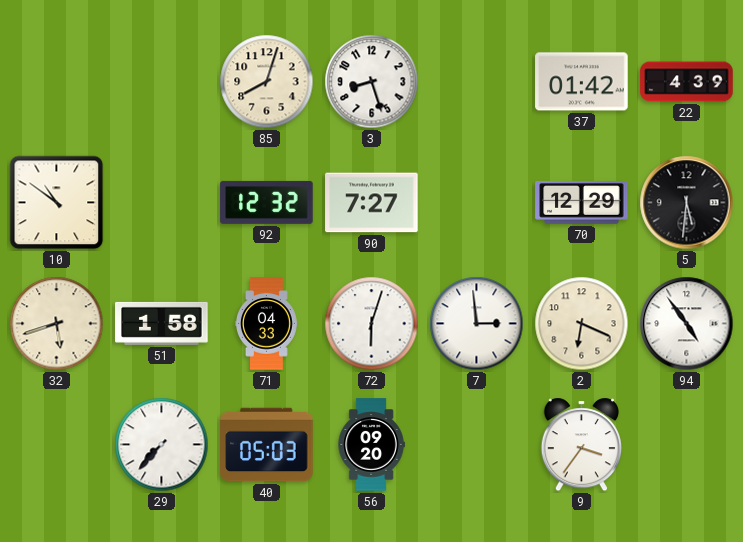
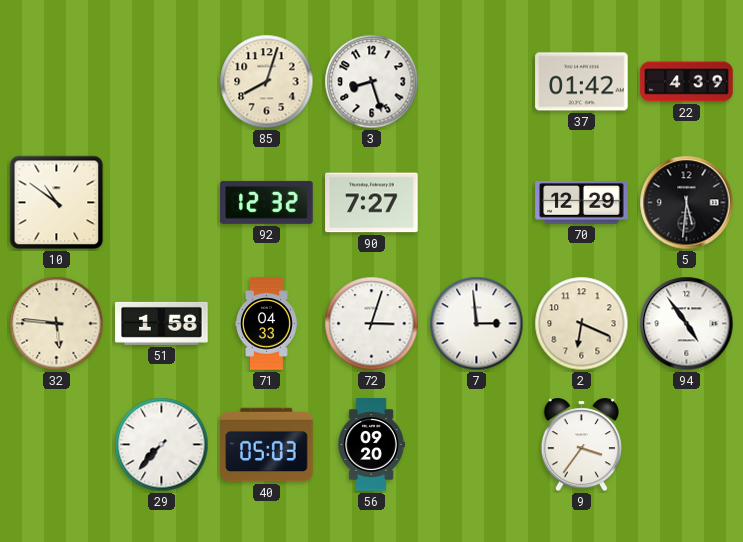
32: 5:42 -> 5:46
72: 6:03 -> 3:03
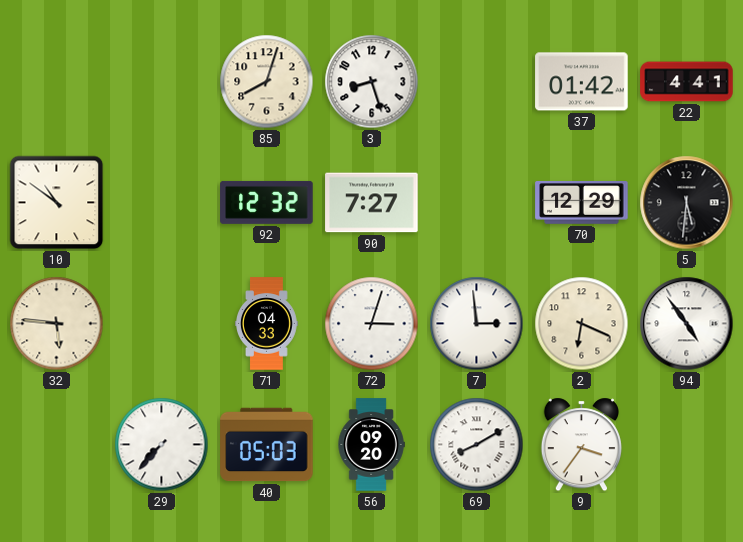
22: 4:39 -> 4:41
51: 1:58 -> none
69: none -> 8:10
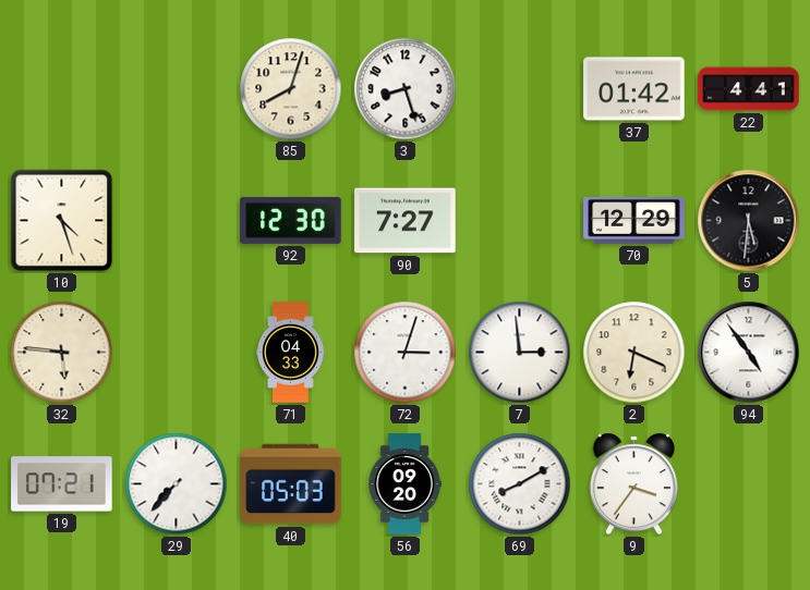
10: 10:51 -> 4:27
92: 12:32 -> 12:30
19: none -> 07:21
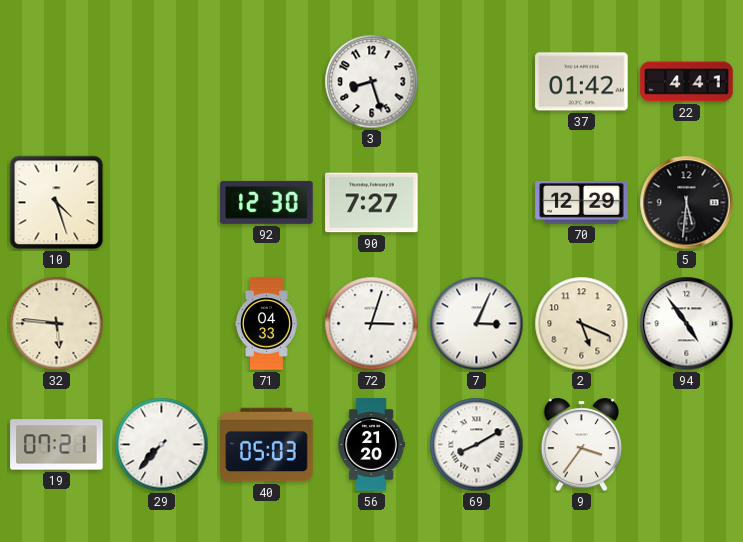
85: 8:03 -> none
7: 2:59 -> 3:04
2: 6:19 -> 5:19
56: 09:20 -> 21:20
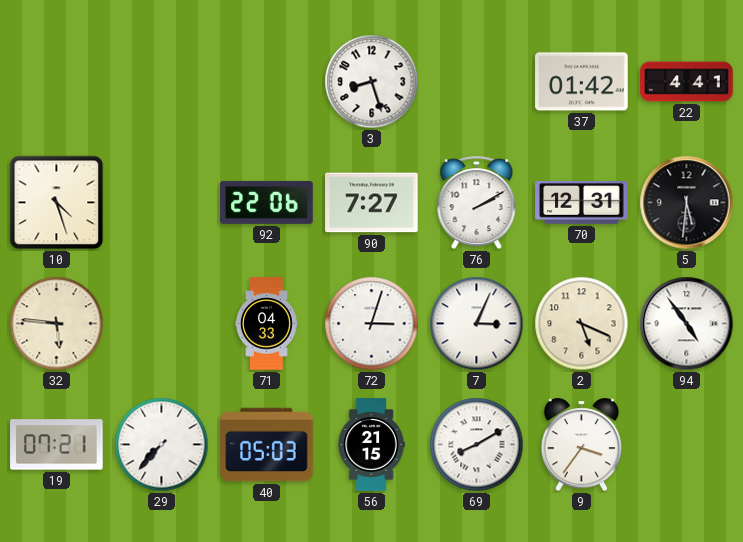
92: 12:30 -> 22:06
76: none -> 2:10
70: 12:29 -> 12:31
56: 21:20 -> 21:15
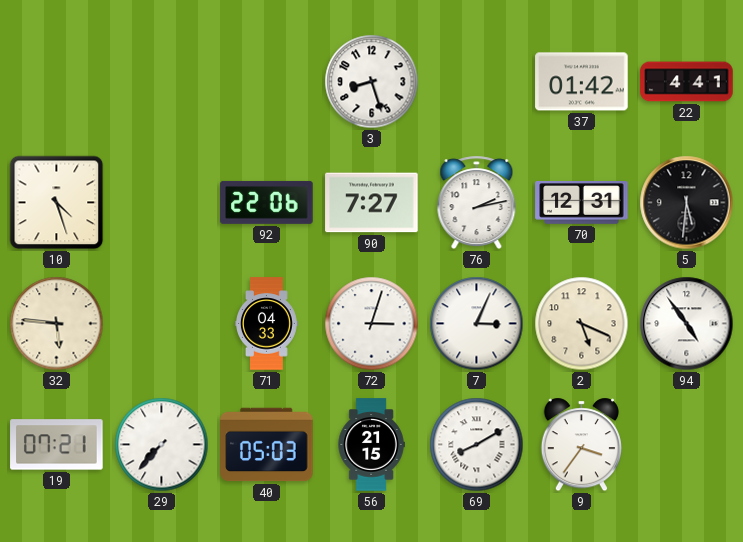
76: 2:10 -> 2:13
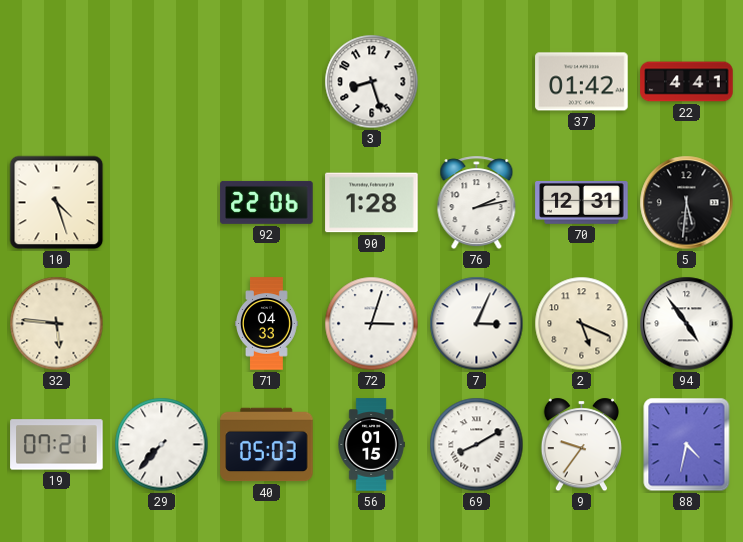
90: 7:27 -> 1:28
56: 21:15 -> 01:15
9: 3:36 -> 9:36
88: none -> 4:32
